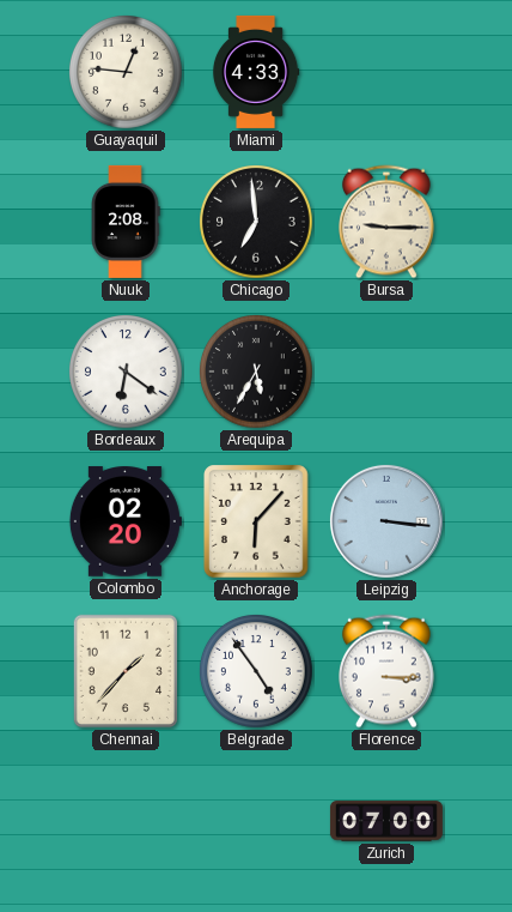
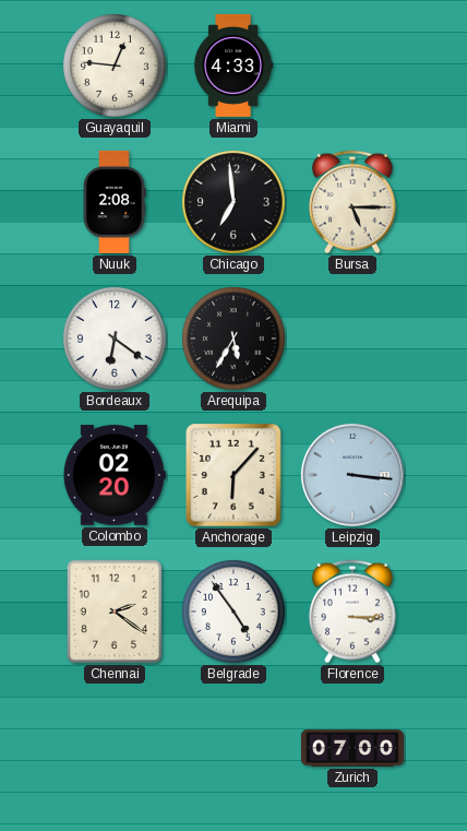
Bursa: 9:15 -> 5:15
Chennai: 1:37 -> 2:21
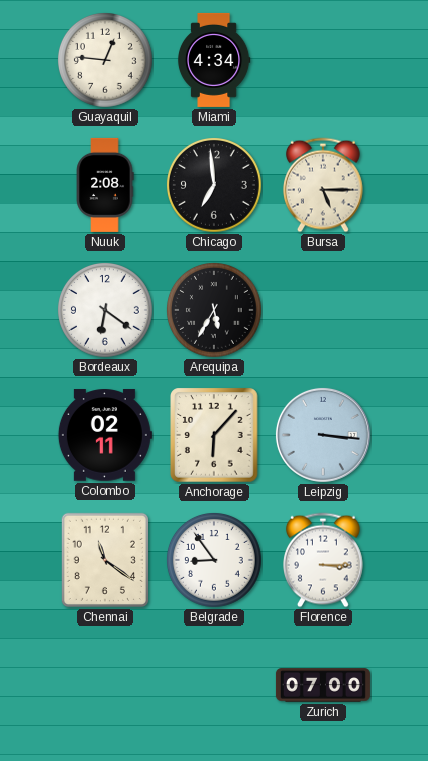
Miami: 4:33 -> 4:34
Colombo: 02:20 -> 02:11
Chennai: 2:21 -> 11:21
Belgrade: 4:54 -> 8:54
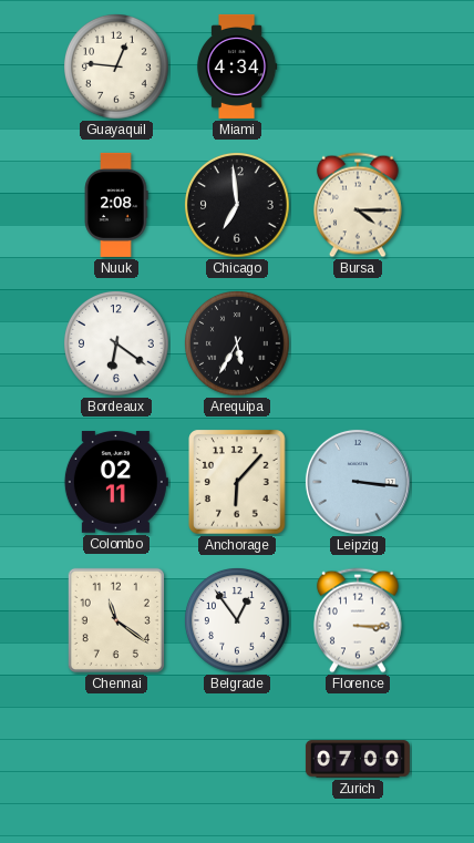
Bursa: 5:15 -> 4:15
Belgrade: 8:54 -> 12:54
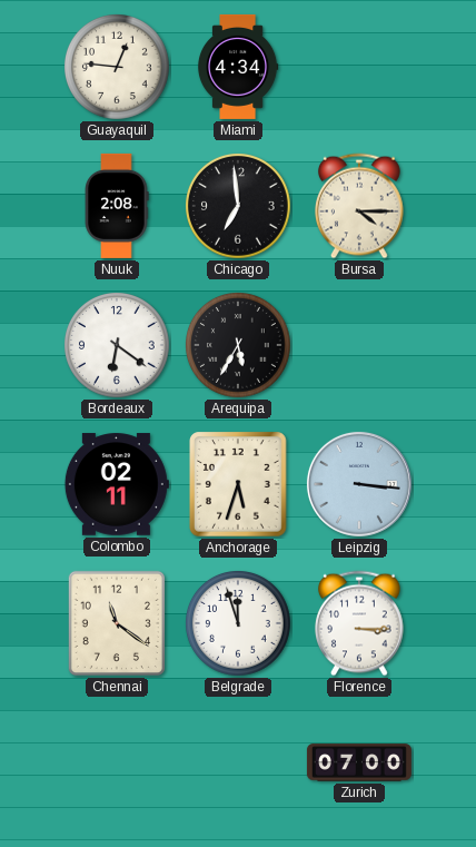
Anchorage: 6:07 -> 5:33
Belgrade: 12:54 -> 11:57
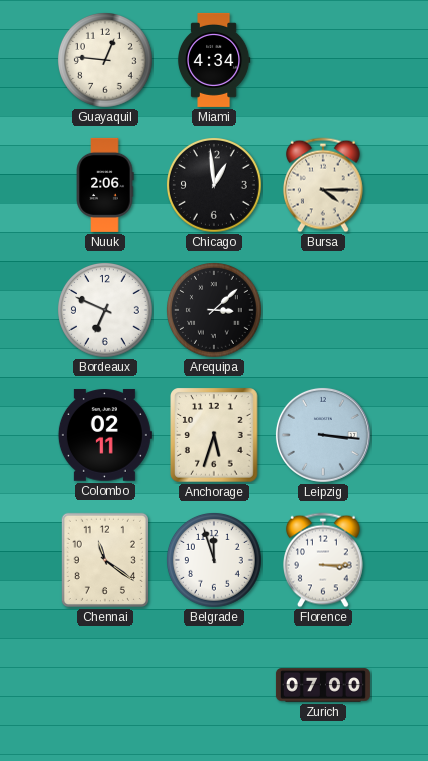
Nuuk: 2:08 -> 2:06
Chicago: 6:59 -> 12:59
Bordeaux: 6:21 -> 6:49
Arequipa: 5:35 -> 3:08
